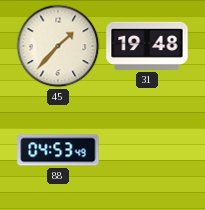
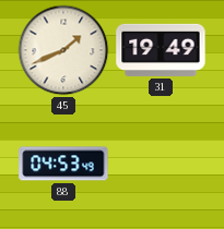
45: 1:37 -> 1:41
31: 19:48 -> 19:49
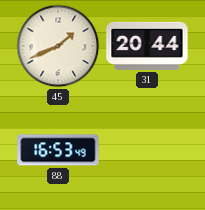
31: 19:49 -> 20:44
88: 04:53 -> 16:53
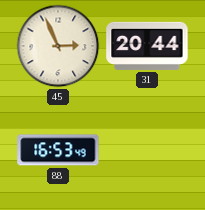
45: 1:41 -> 2:56
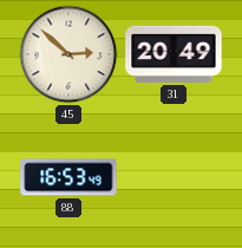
45: 2:56 -> 2:52
31: 20:44 -> 20:49
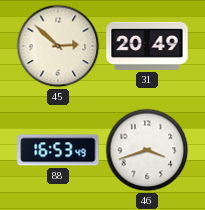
46: none -> 3:42
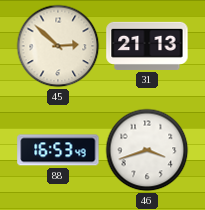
31: 20:49 -> 21:13
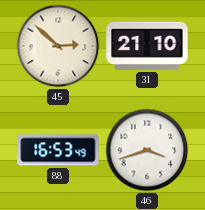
31: 21:13 -> 21:10
